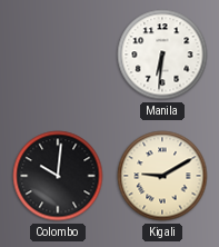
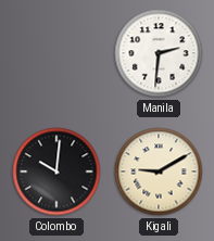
Manila: 6:31 -> 2:31
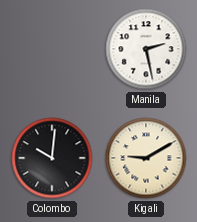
Manila: 2:31 -> 2:28
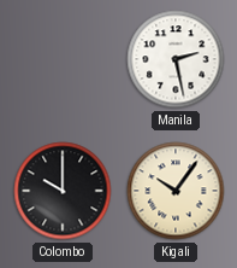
Colombo: 10:01 -> 10:00
Kigali: 9:10 -> 10:06
